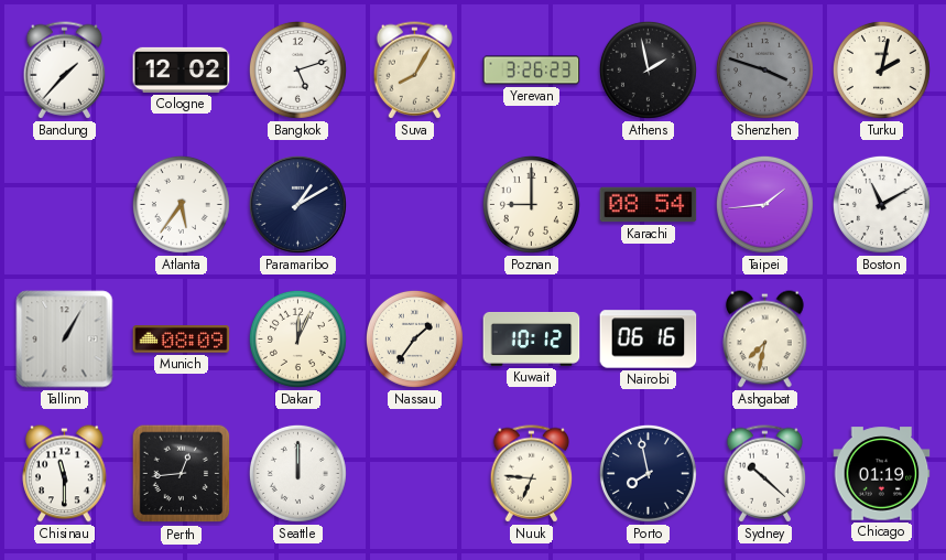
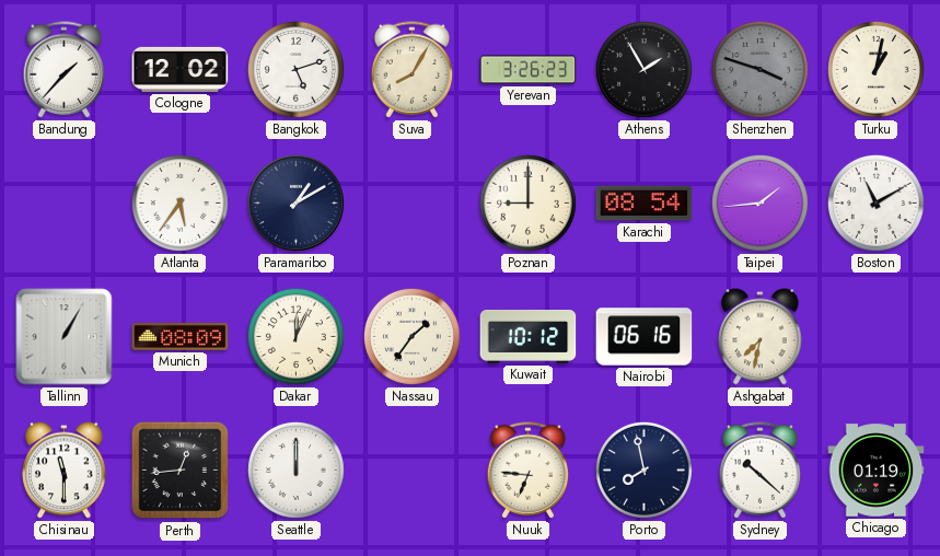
Athens: 1:58 -> 1:55
Turku: 2:02 -> 1:02
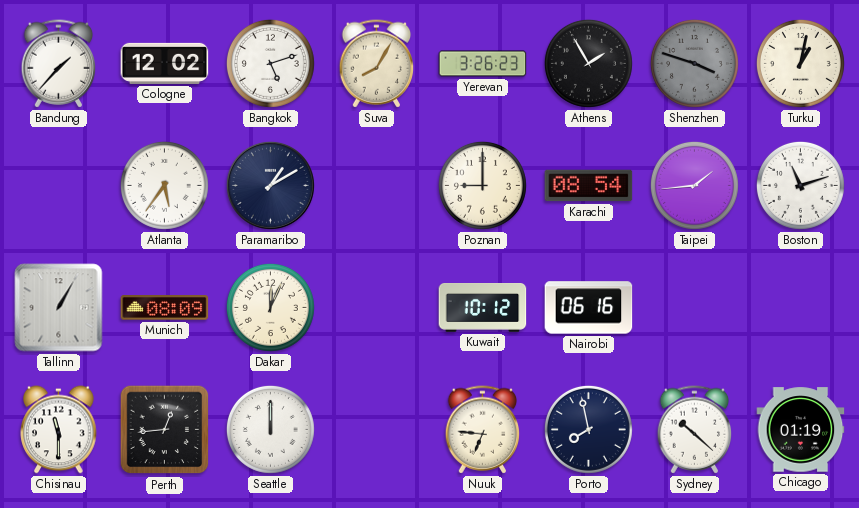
Boston: 11:10 -> 11:12
Nassau: 1:36 -> none
Ashgabat: 7:32 -> none
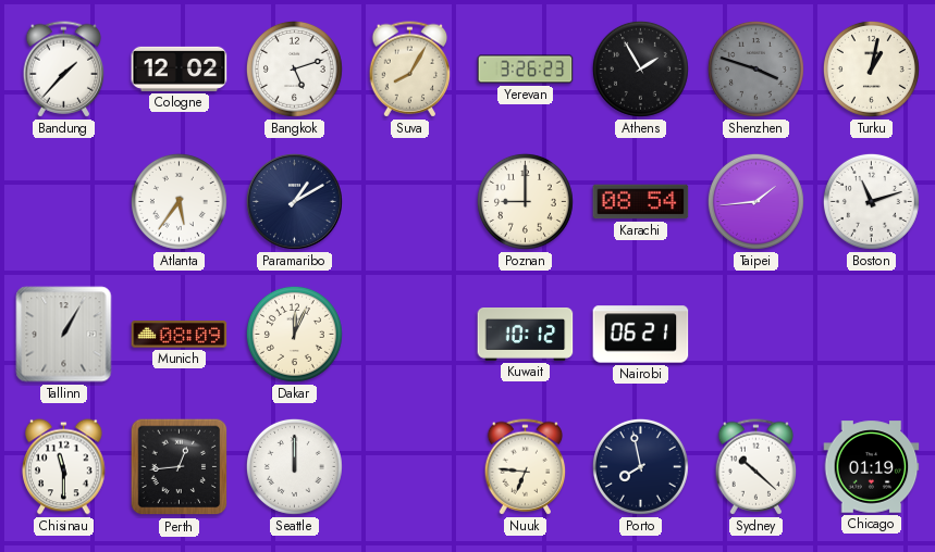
Nairobi: 06:16 -> 06:21
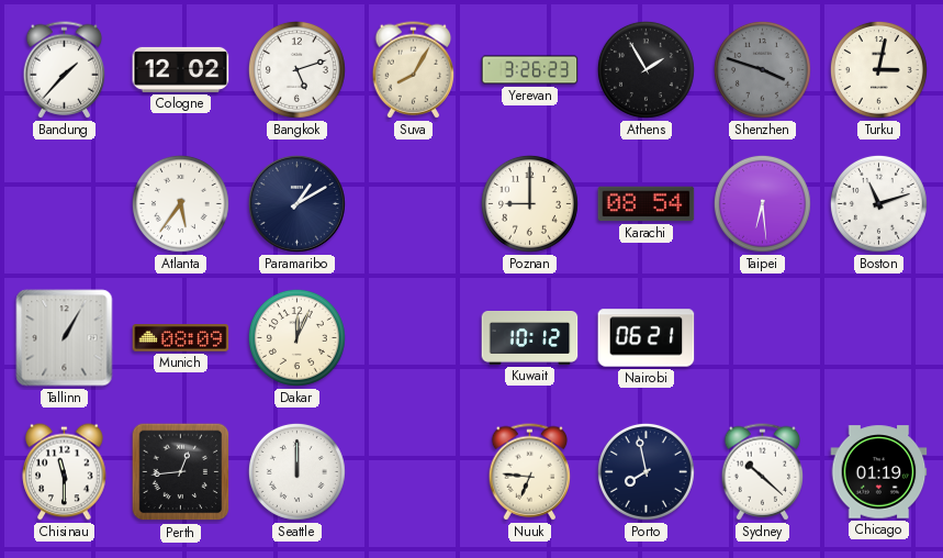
Turku: 1:02 -> 3:02
Taipei: 1:44 -> 6:29
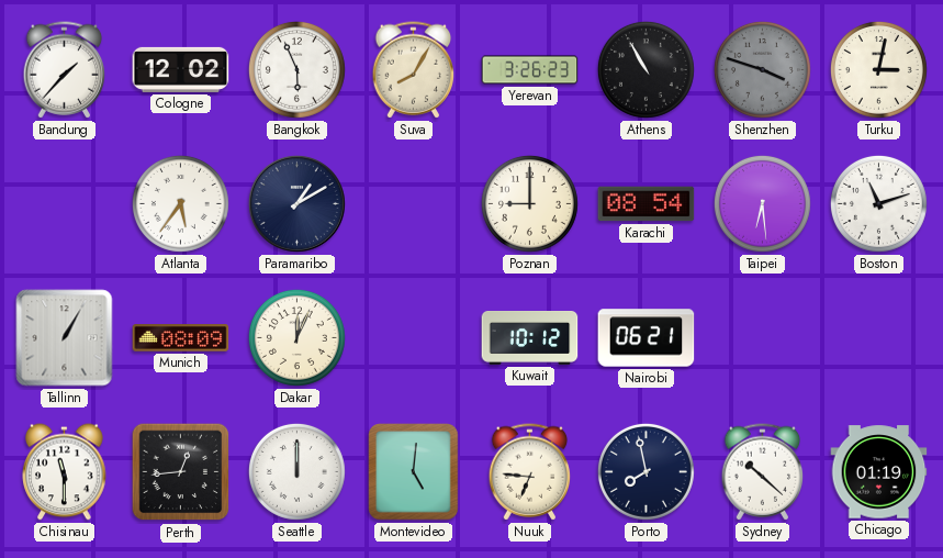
Bangkok: 5:12 -> 5:56
Athens: 1:55 -> 10:55
Montevideo: none -> 5:01
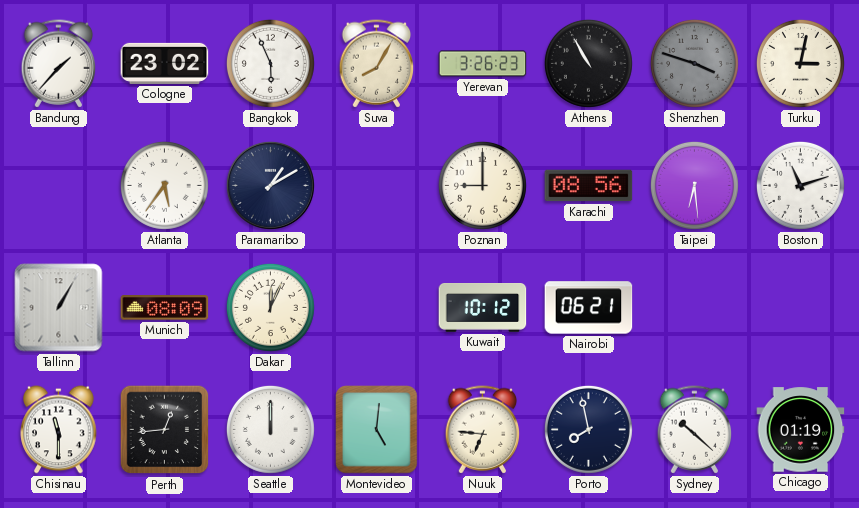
Cologne: 12:02 -> 23:02
Karachi: 08:54 -> 08:56
